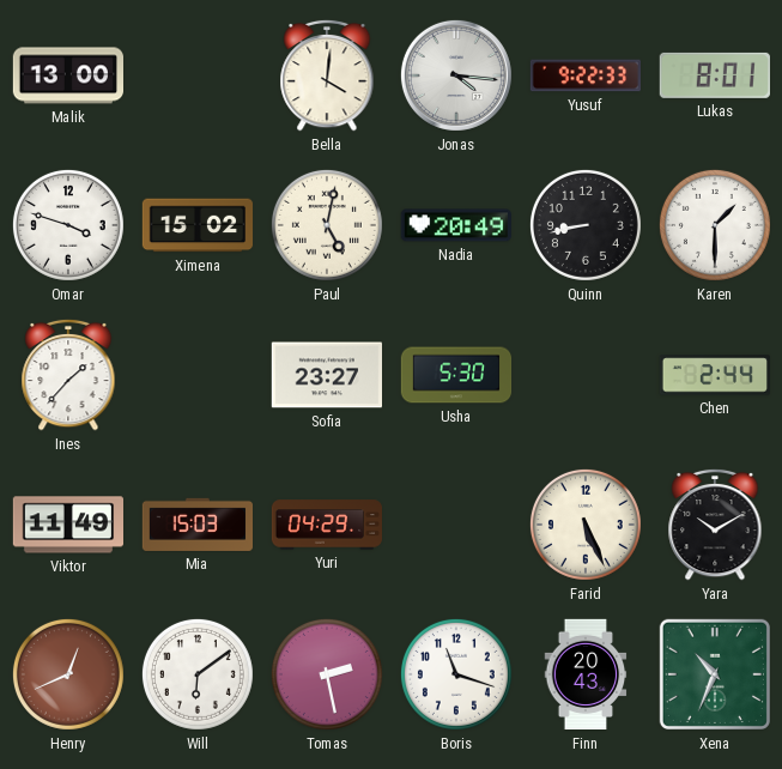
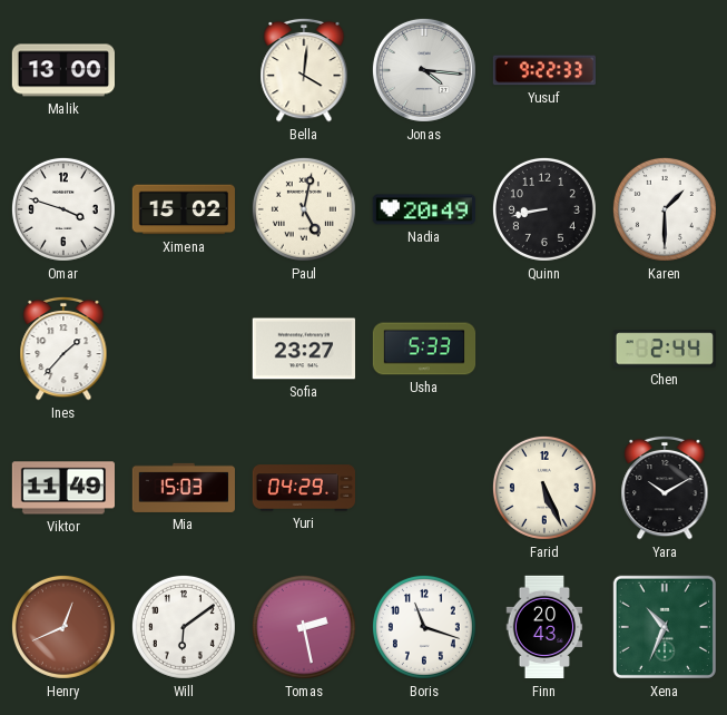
Lukas: 8:01 -> none
Usha: 5:30 -> 5:33
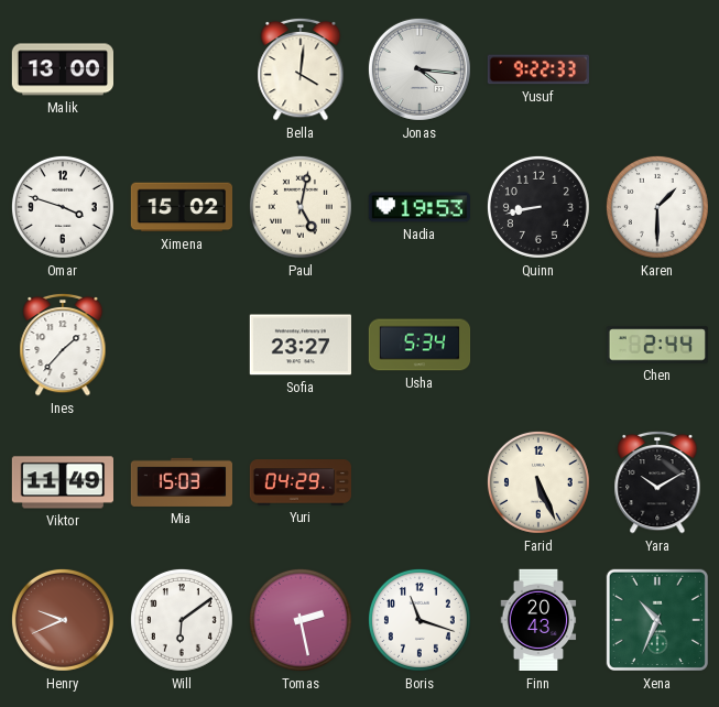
Nadia: 20:49 -> 19:53
Usha: 5:33 -> 5:34
Henry: 12:41 -> 9:41
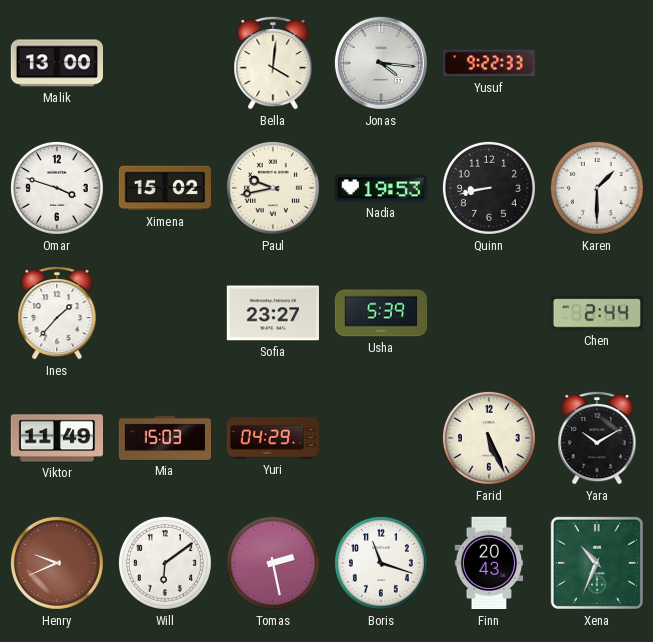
Paul: 5:02 -> 9:43
Usha: 5:34 -> 5:39
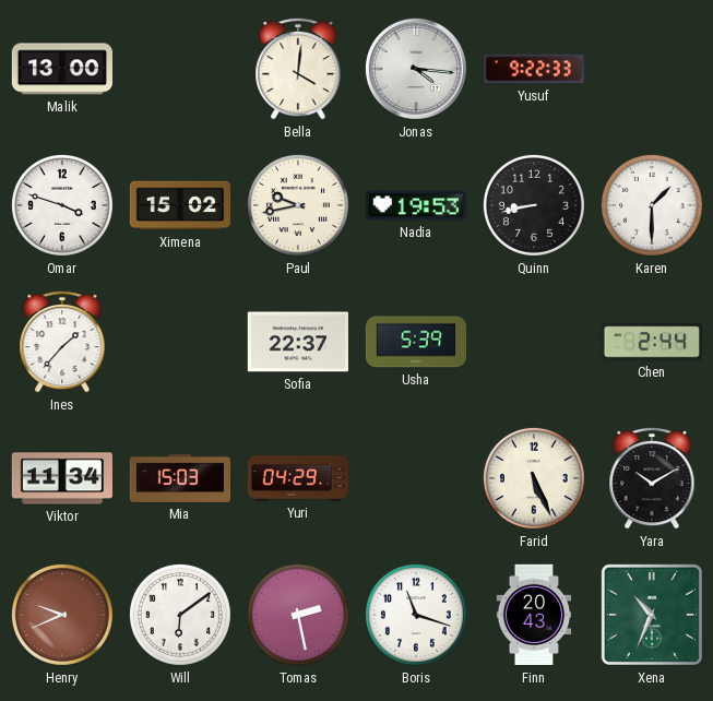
Sofia: 23:27 -> 22:37
Viktor: 11:49 -> 11:34
